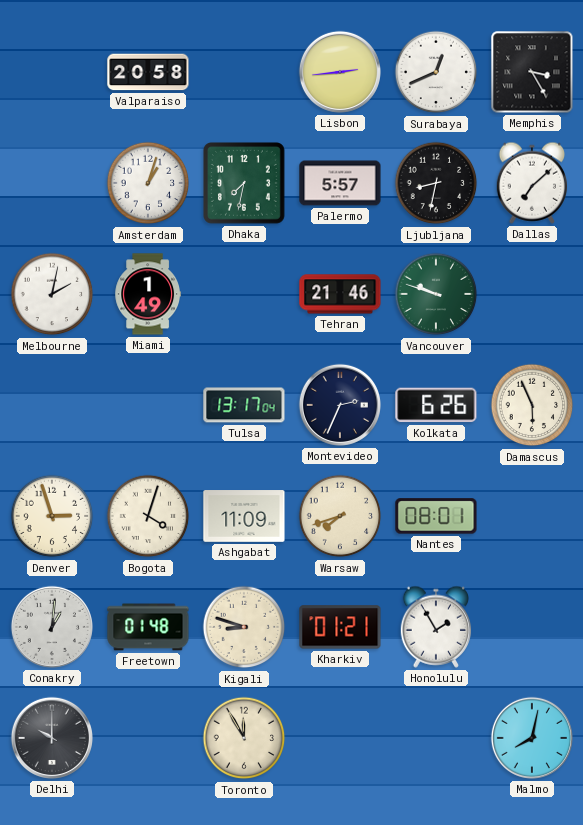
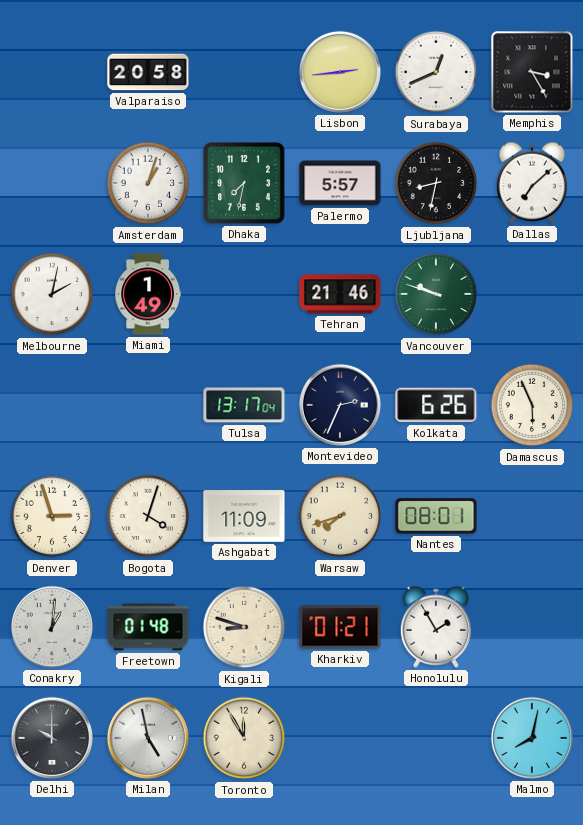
Milan: none -> 4:58
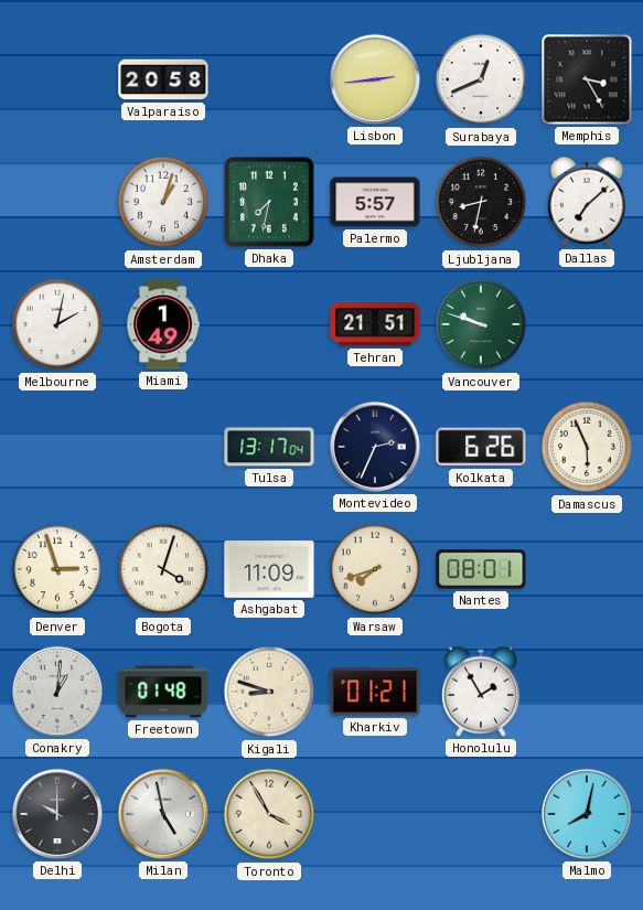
Tehran: 21:46 -> 21:51
Toronto: 11:55 -> 3:55
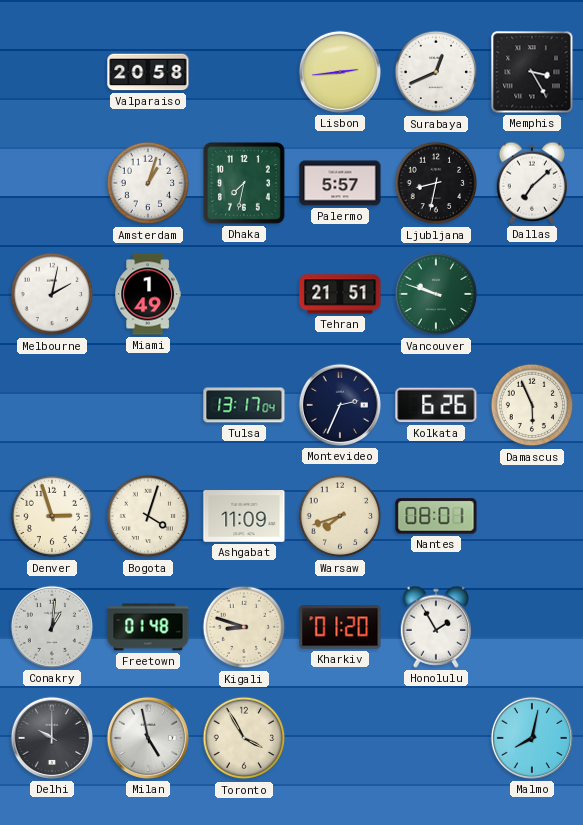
Kharkiv: 01:21 -> 01:20
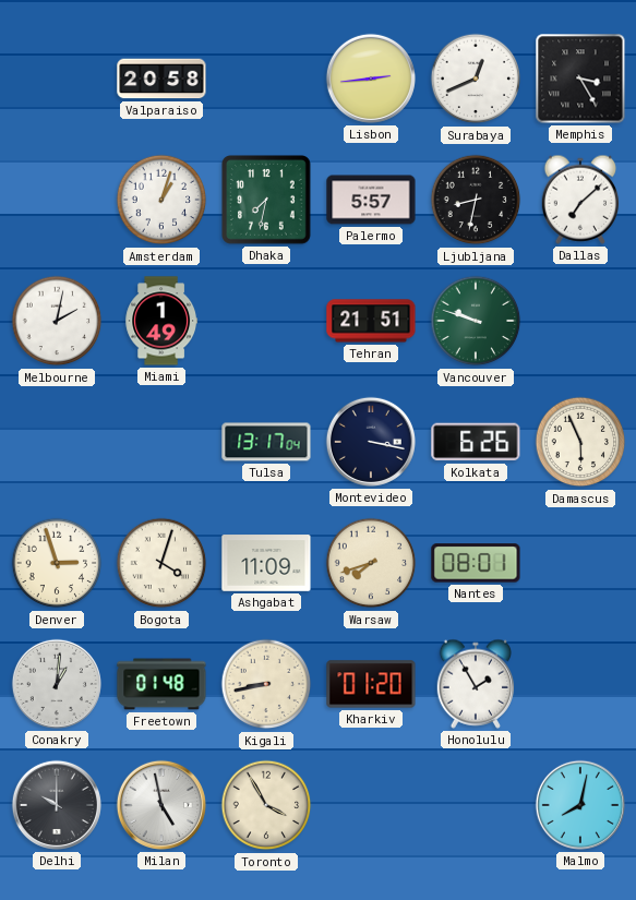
Montevideo: 2:34 -> 3:17
Kigali: 8:48 -> 8:43
